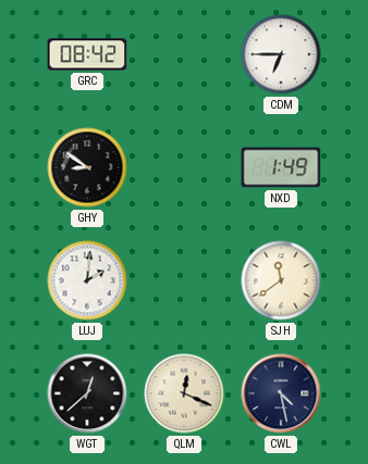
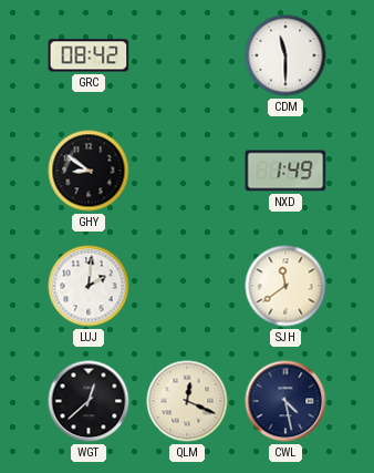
CDM: 6:45 -> 11:30
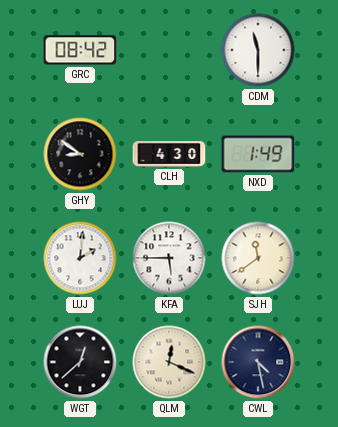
CLH: none -> 4:30
KFA: none -> 5:45
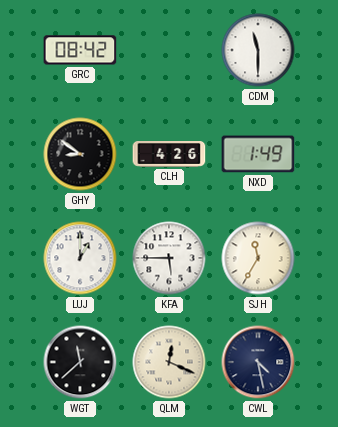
CLH: 4:30 -> 4:26
LUJ: 2:01 -> 1:00
SJH: 11:39 -> 11:35
WGT: 12:38 -> 11:38
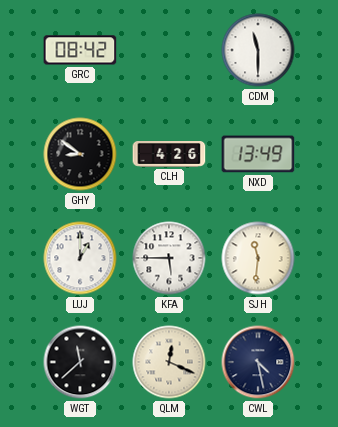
NXD: 1:49 -> 13:49
SJH: 11:35 -> 11:31
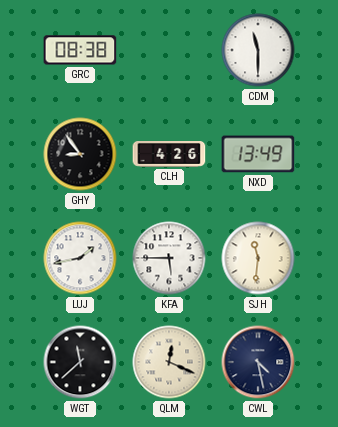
GRC: 08:42 -> 08:38
GHY: 8:51 -> 8:54
LUJ: 1:00 -> 1:43
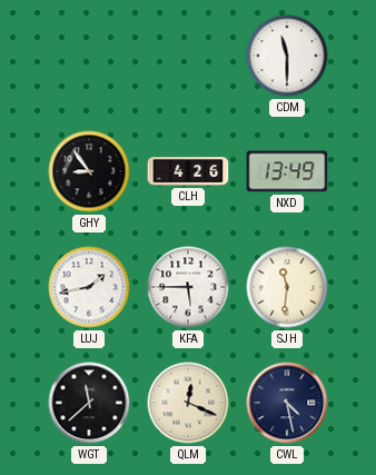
GRC: 08:38 -> none
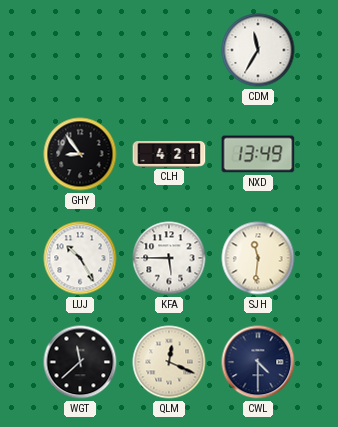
CDM: 11:30 -> 11:35
CLH: 4:26 -> 4:21
LUJ: 1:43 -> 10:25
CWL: 4:28 -> 4:30
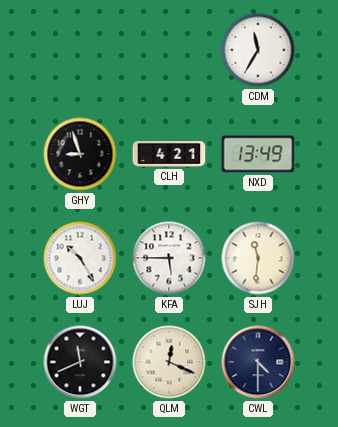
GHY: 8:54 -> 8:57
WGT: 11:38 -> 11:41
